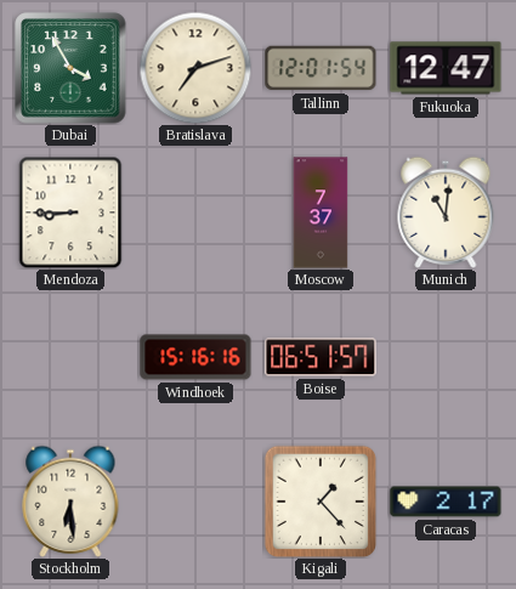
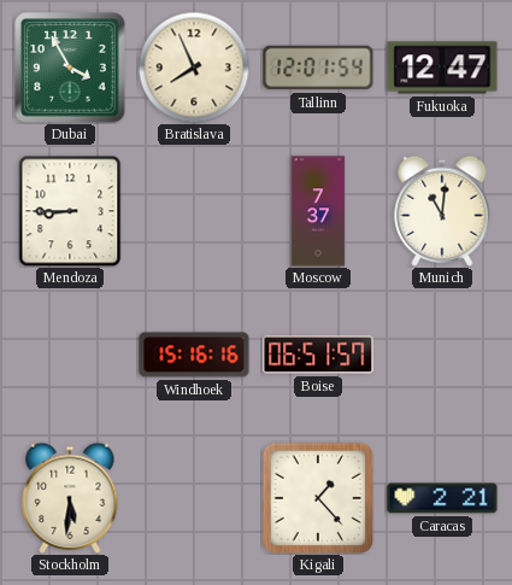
Bratislava: 7:12 -> 7:56
Stockholm: 6:29 -> 5:31
Caracas: 2:17 -> 2:21
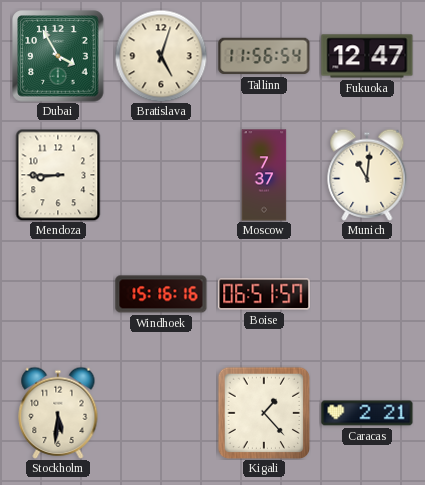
Bratislava: 7:56 -> 5:03
Tallinn: 12:01 -> 11:56
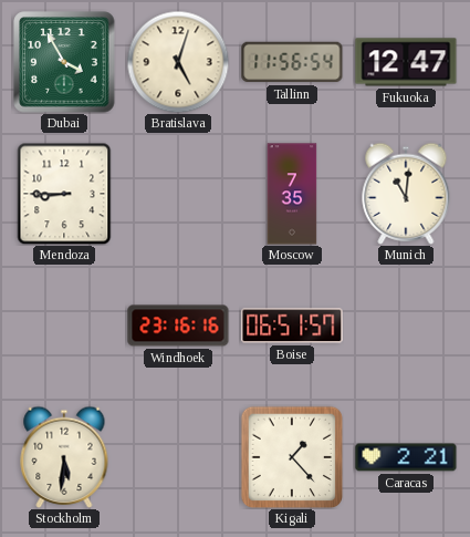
Moscow: 7:37 -> 7:35
Windhoek: 15:16 -> 23:16
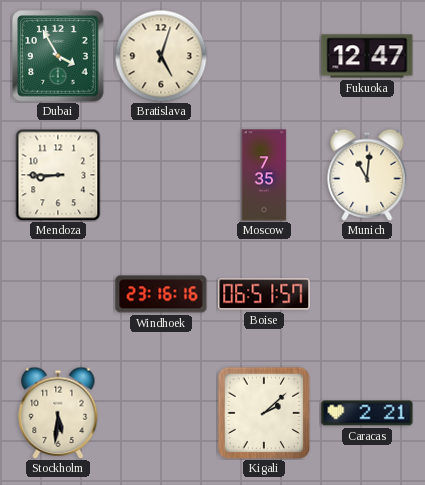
Tallinn: 11:56 -> none
Kigali: 1:23 -> 2:08
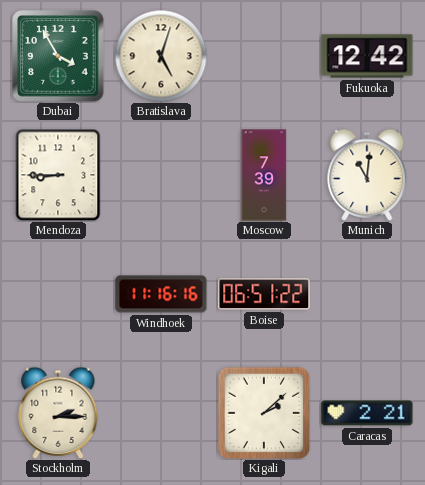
Fukuoka: 12:47 -> 12:42
Moscow: 7:35 -> 7:39
Windhoek: 23:16 -> 11:16
Boise: 06:51:57 -> 06:51:22
Stockholm: 5:31 -> 2:15
